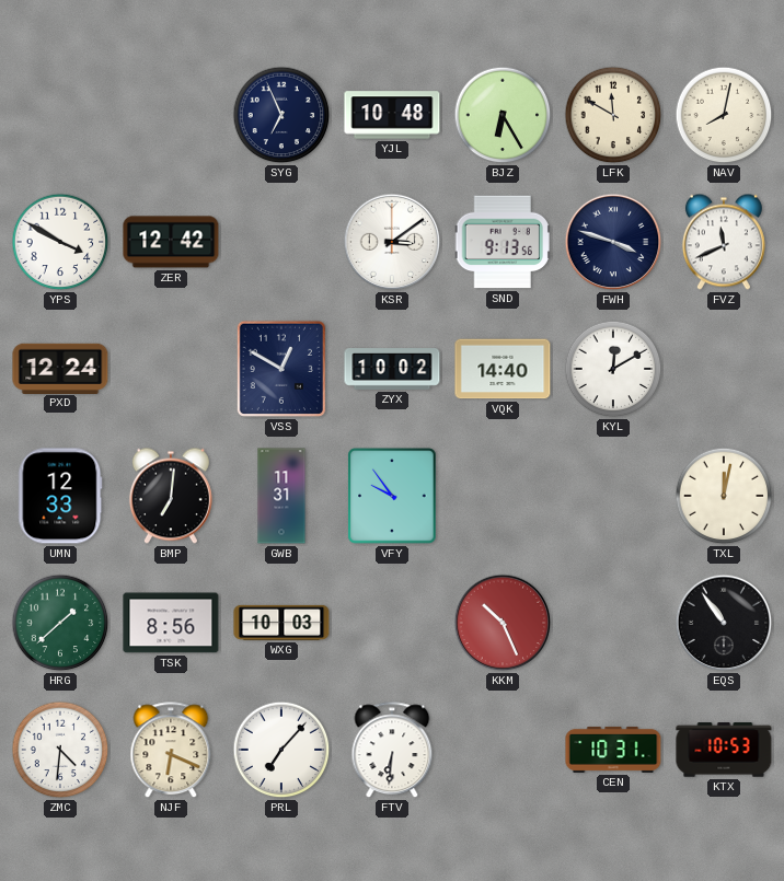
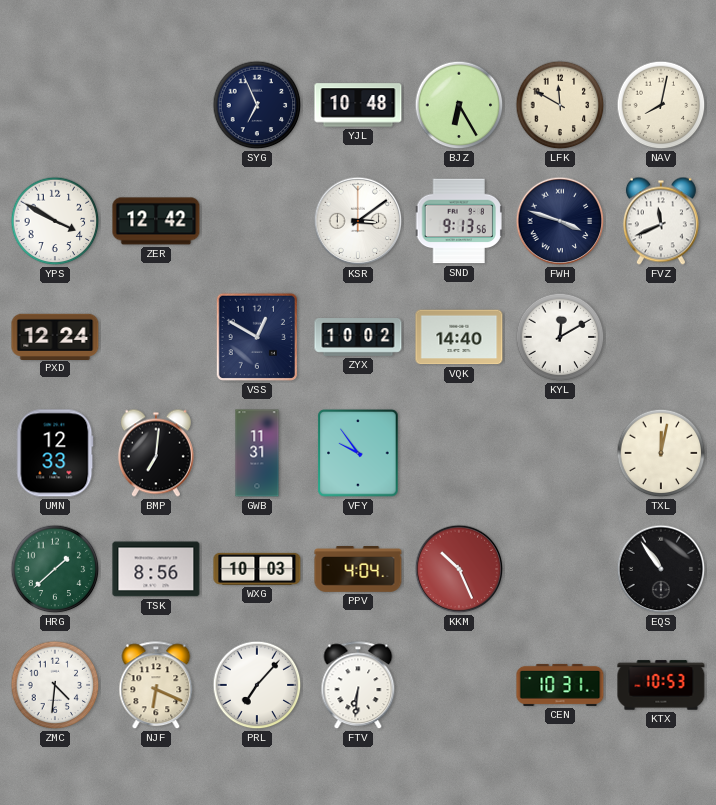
PPV: none -> 4:04
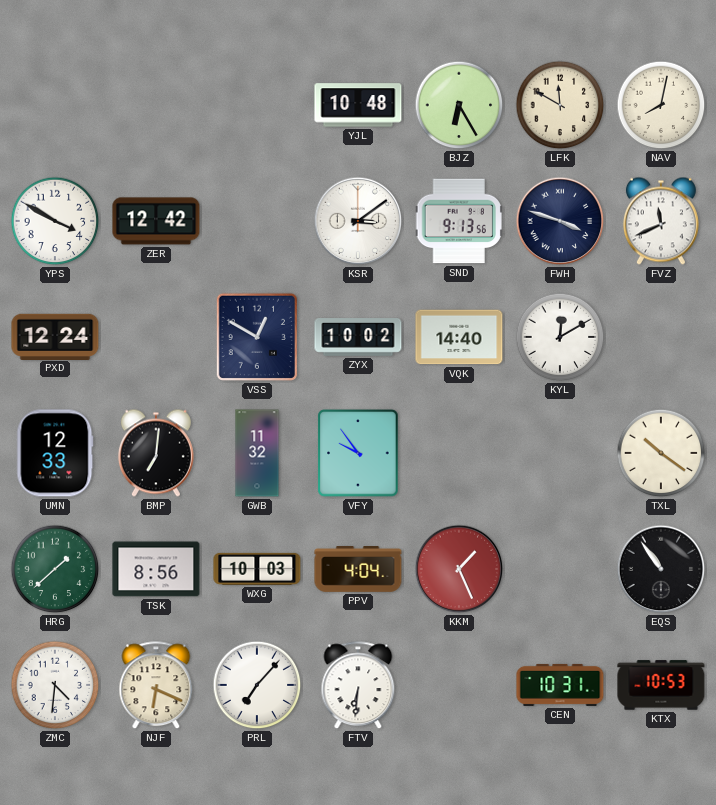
SYG: 6:56 -> none
GWB: 11:31 -> 11:32
TXL: 12:02 -> 10:21
KKM: 10:26 -> 1:26
